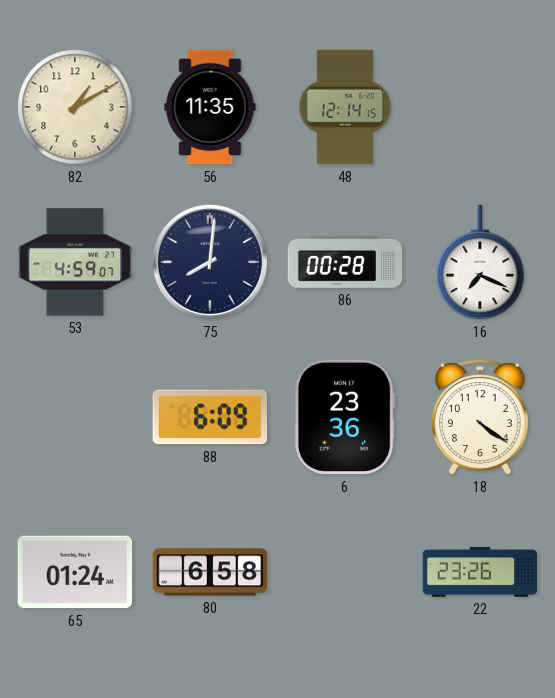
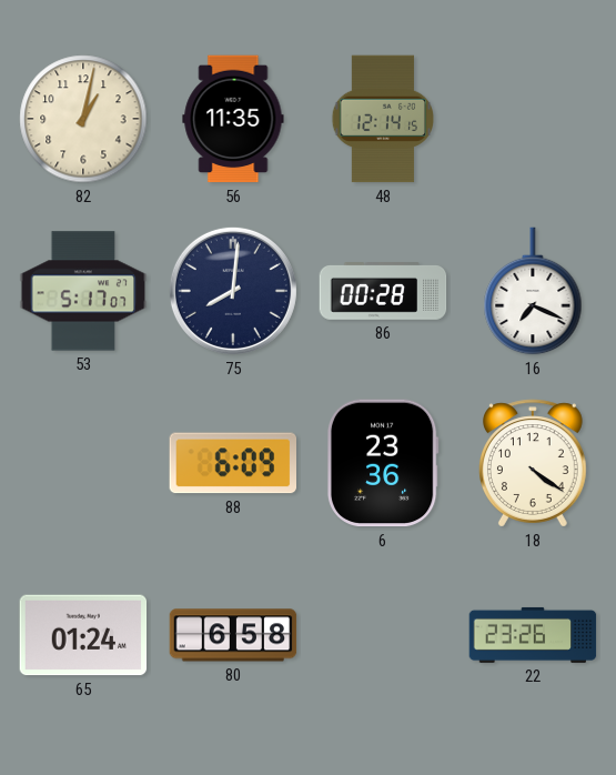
82: 1:10 -> 1:02
53: 4:59 -> 5:17
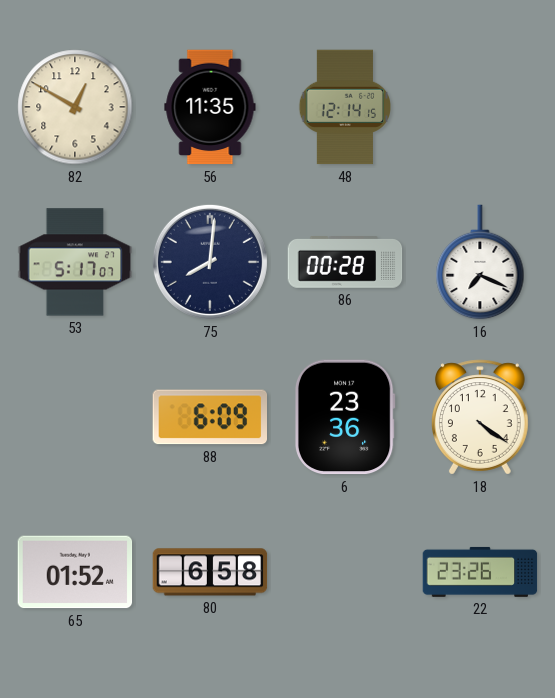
82: 1:02 -> 12:50
65: 01:24 -> 01:52
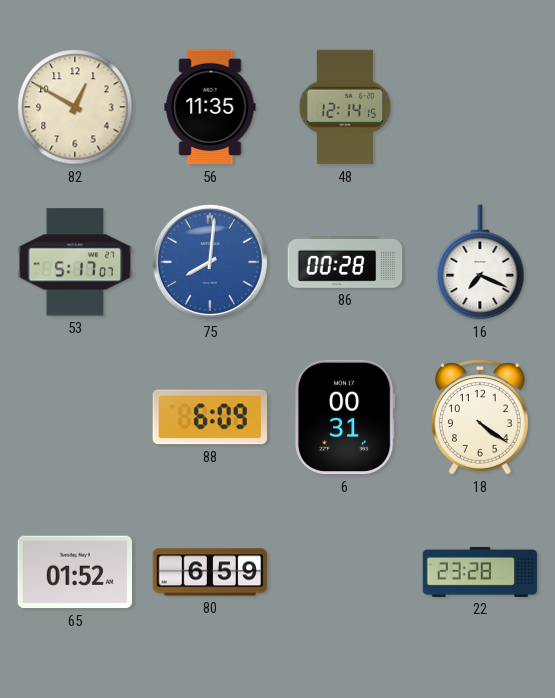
75 dial: navy -> blue
6: 23:36 -> 00:31
80: 6:58 -> 6:59
22: 23:26 -> 23:28
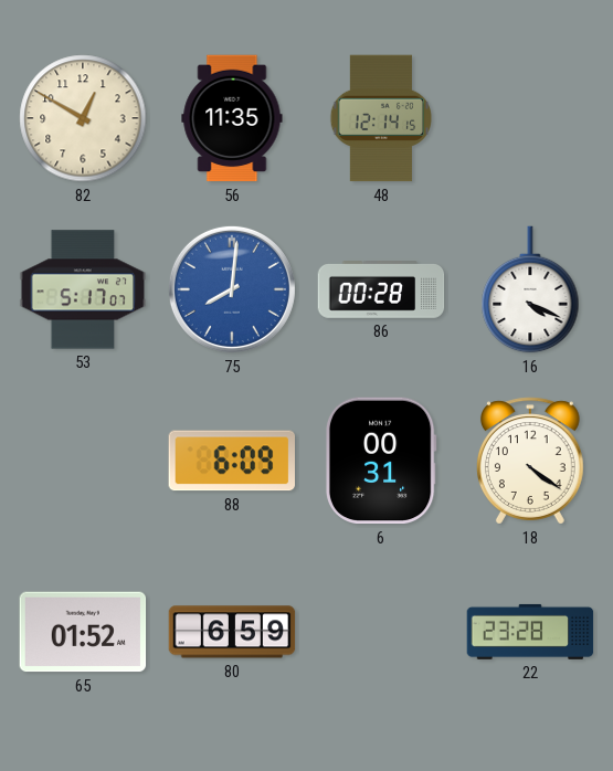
16: 7:19 -> 4:19
